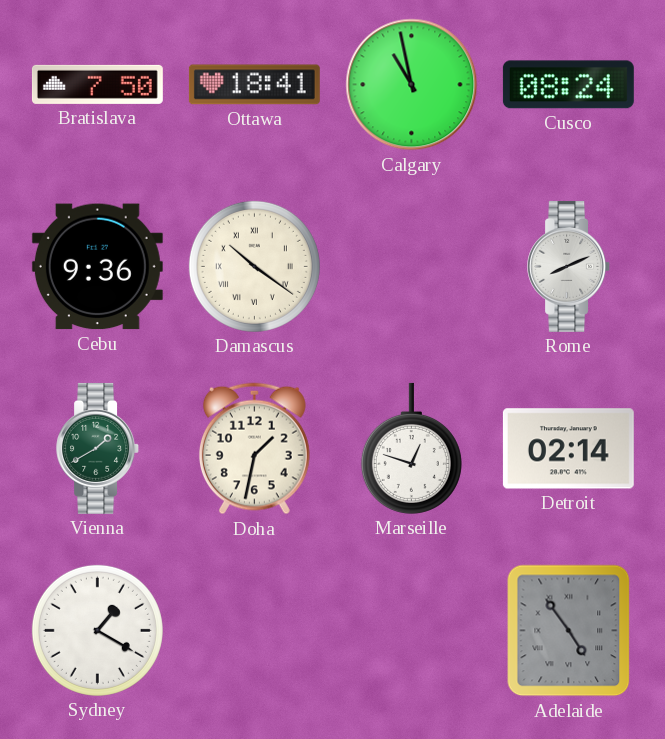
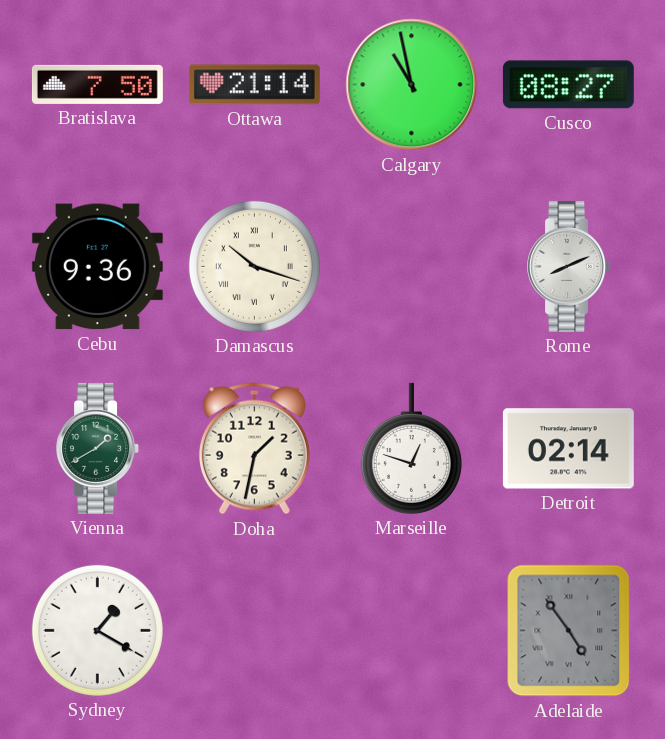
Ottawa: 18:41 -> 21:14
Cusco: 08:24 -> 08:27
Damascus: 10:21 -> 10:18
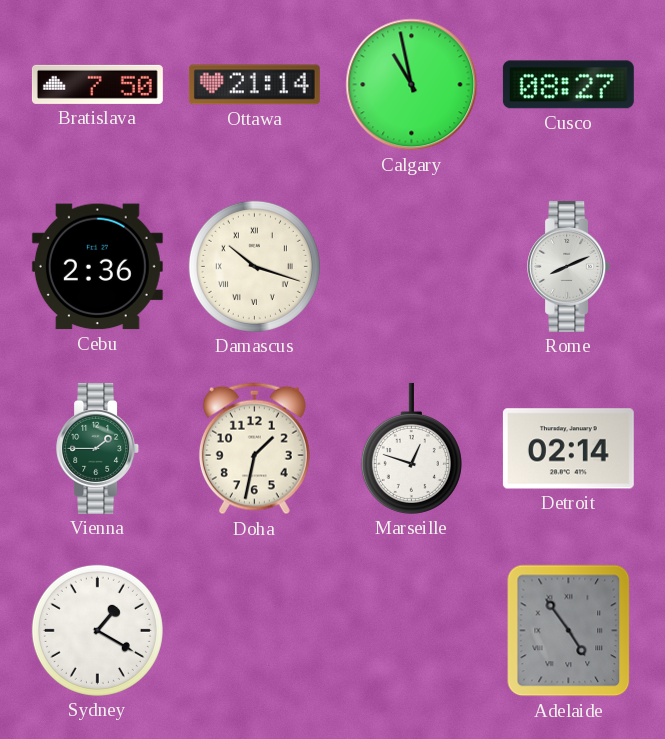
Cebu: 9:36 -> 2:36
Vienna: 1:40 -> 1:45
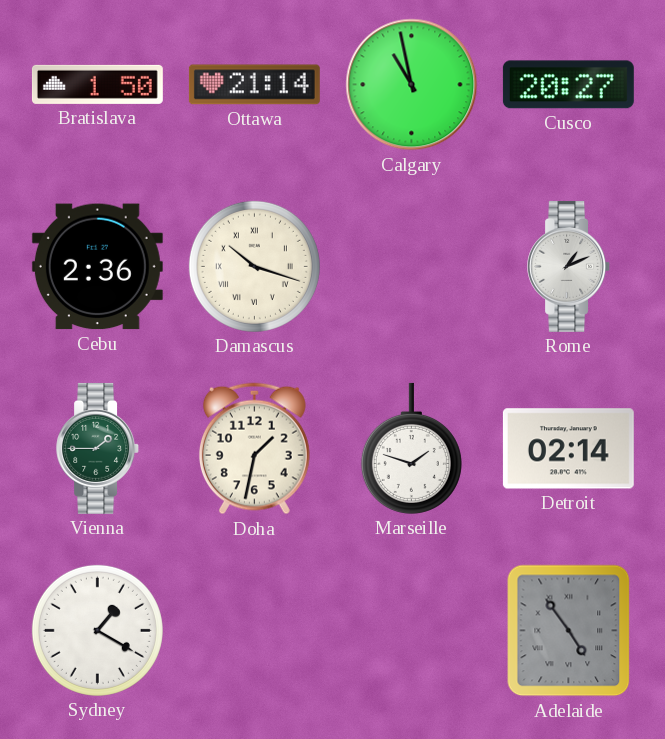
Bratislava: 7:50 -> 1:50
Cusco: 08:27 -> 20:27
Rome: 8:11 -> 1:11
Marseille: 12:48 -> 1:48
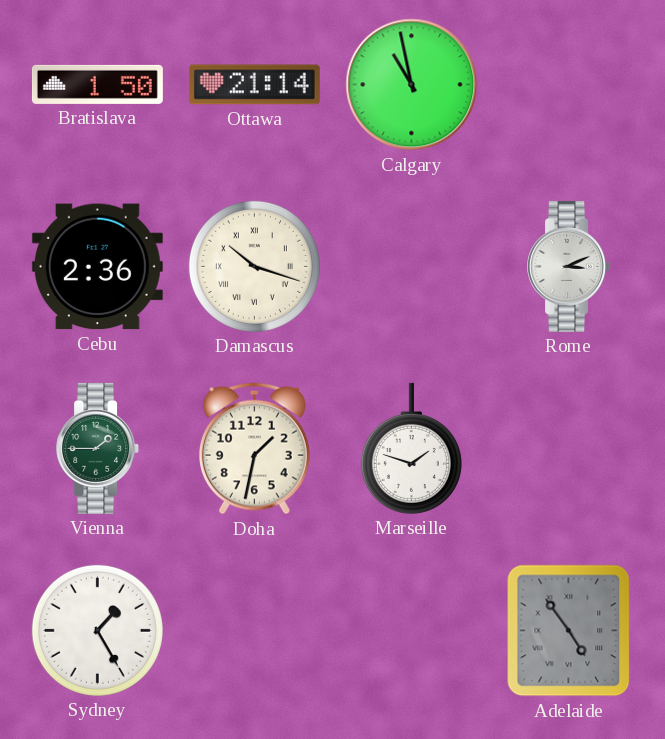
Cusco: 20:27 -> none
Rome: 1:11 -> 3:11
Detroit: 02:14 -> none
Sydney: 1:20 -> 1:25
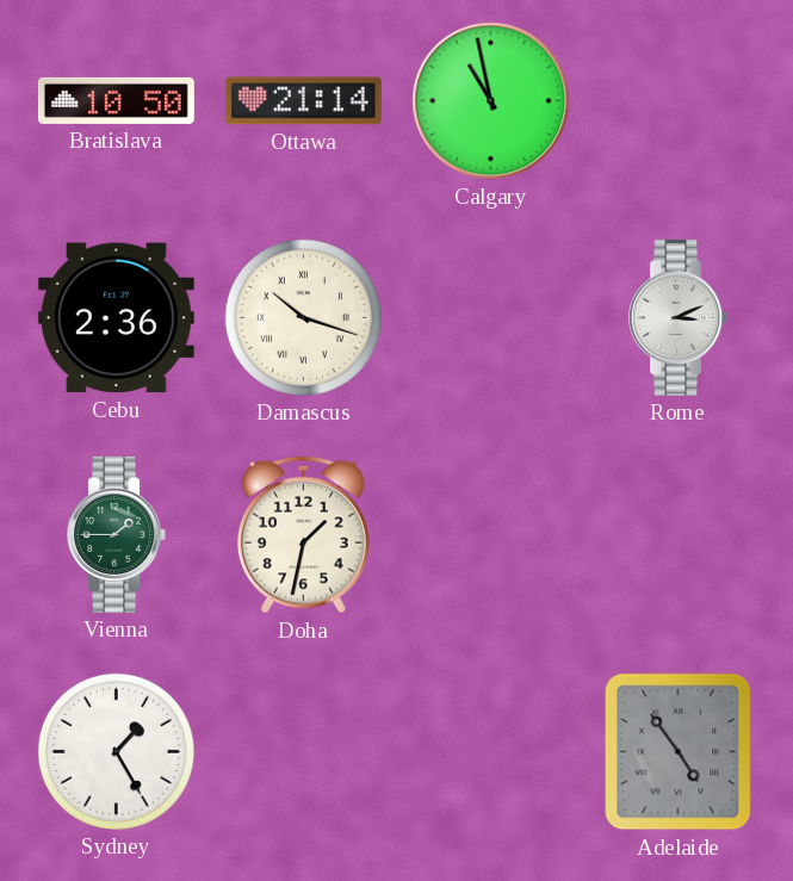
Bratislava: 1:50 -> 10:50
Marseille: 1:48 -> none
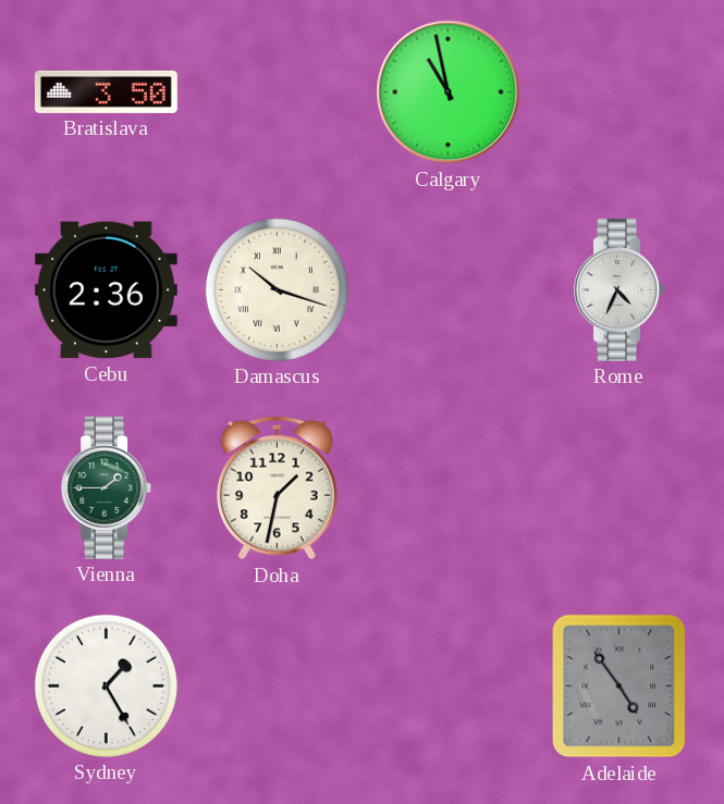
Bratislava: 10:50 -> 3:50
Ottawa: 21:14 -> none
Rome: 3:11 -> 4:34
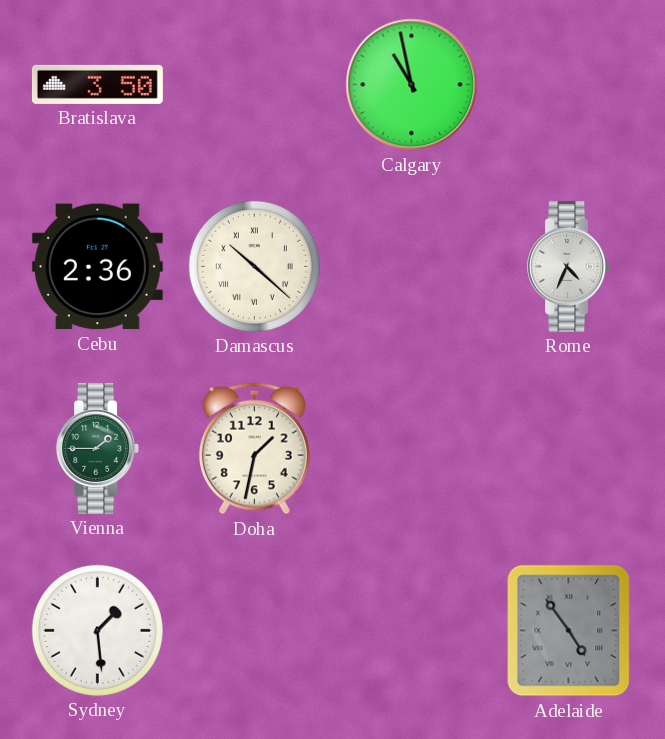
Damascus: 10:18 -> 10:22
Sydney: 1:25 -> 1:29
